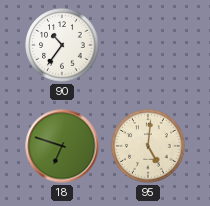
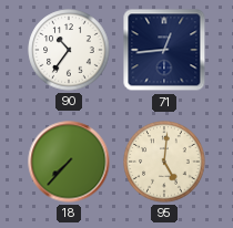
71: none -> 12:44
18: 6:48 -> 7:37
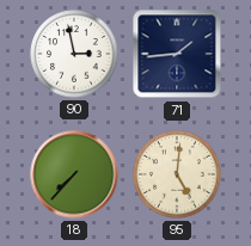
90: 10:36 -> 2:58
71: 12:44 -> 1:44
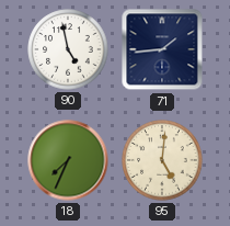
90: 2:58 -> 4:58
18: 7:37 -> 7:34
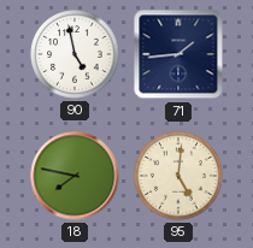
18: 7:34 -> 7:47
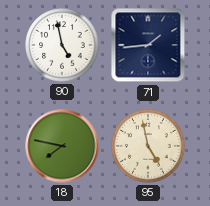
95: 5:01 -> 4:58
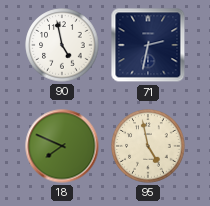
71: 1:44 -> 2:32
18: 7:47 -> 7:49
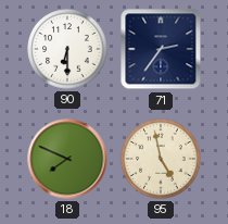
90: 4:58 -> 6:30
71: 2:32 -> 2:36
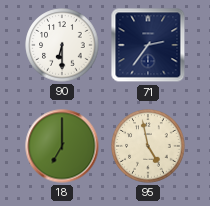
18: 7:49 -> 7:00
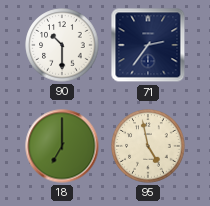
90: 6:30 -> 10:30
